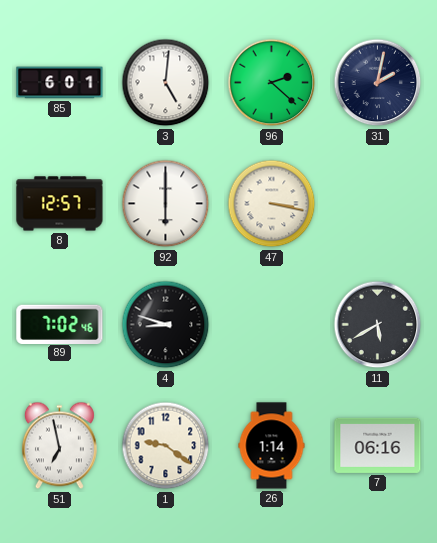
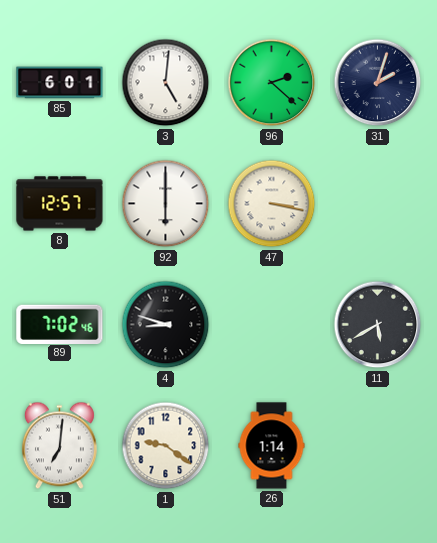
31: 2:02 -> 2:03
51: 6:58 -> 7:01
7: 06:16 -> none
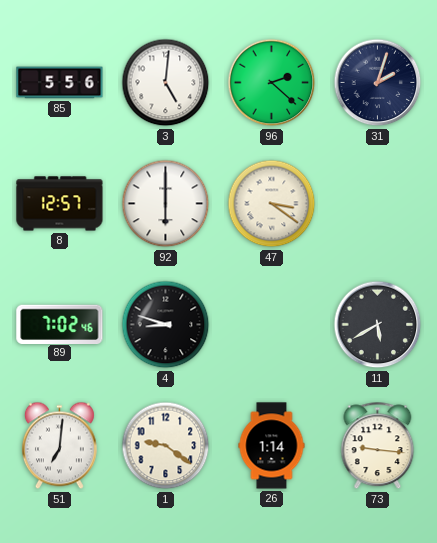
85: 6:01 -> 5:56
47: 3:17 -> 3:21
73: none -> 9:16
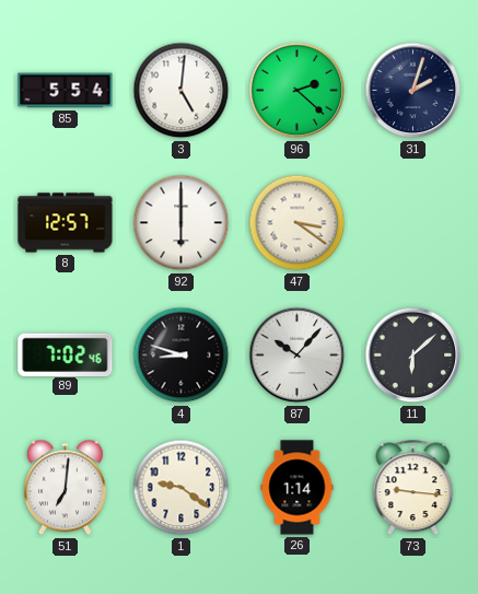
85: 5:56 -> 5:54
87: none -> 10:07
11: 5:40 -> 6:08
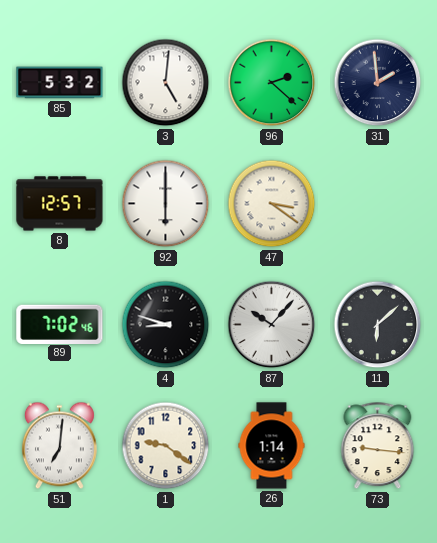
85: 5:54 -> 5:32
31: 2:03 -> 1:59
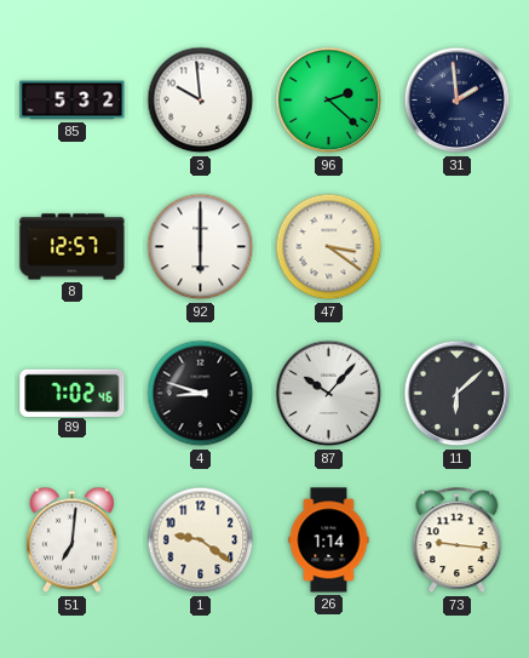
3: 5:01 -> 9:59
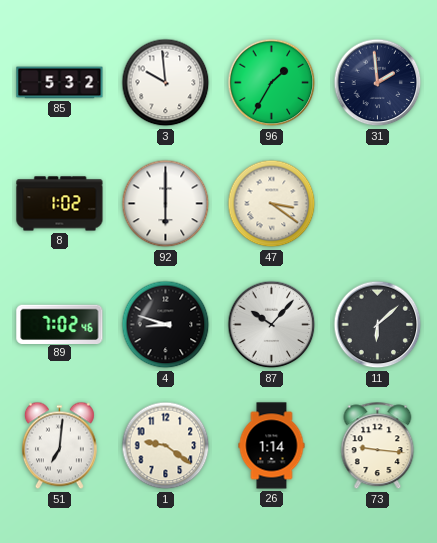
96: 2:22 -> 1:35
8: 12:57 -> 1:02
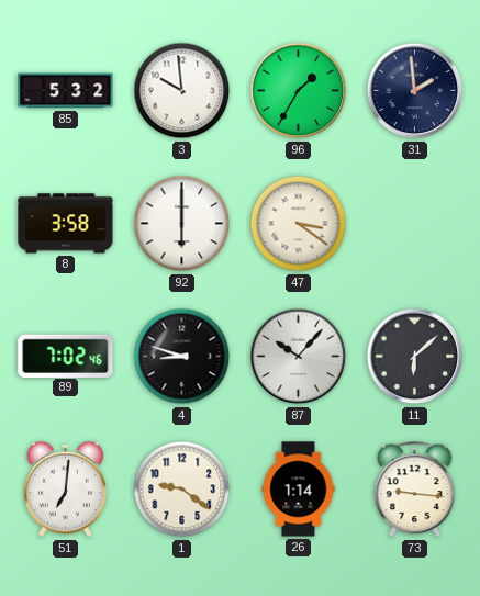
8: 1:02 -> 3:58
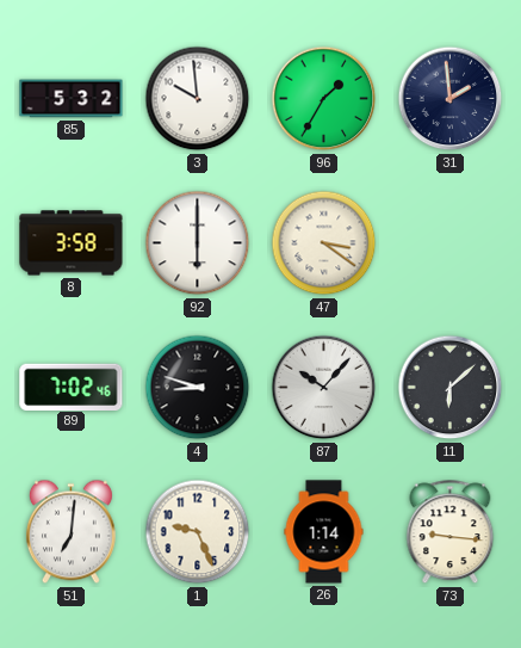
1: 9:21 -> 9:26
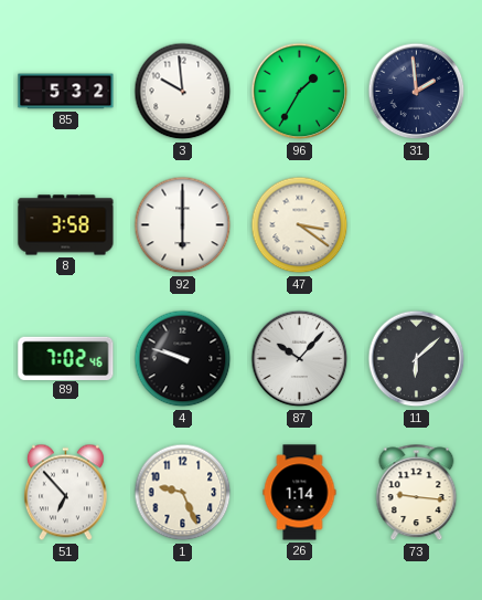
4: 8:48 -> 9:48
51: 7:01 -> 6:53
